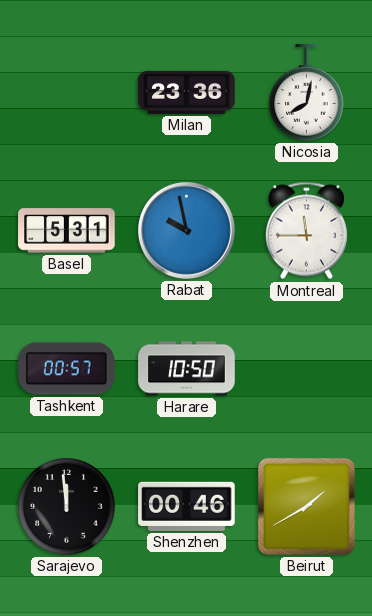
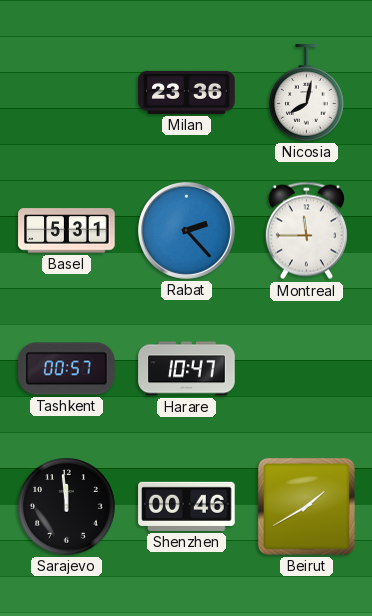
Rabat: 9:58 -> 2:23
Harare: 10:50 -> 10:47
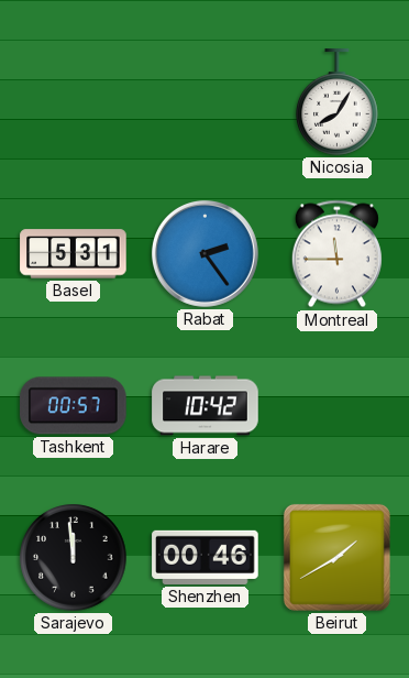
Milan: 23:36 -> none
Nicosia: 8:02 -> 8:05
Rabat: 2:23 -> 2:24
Harare: 10:47 -> 10:42
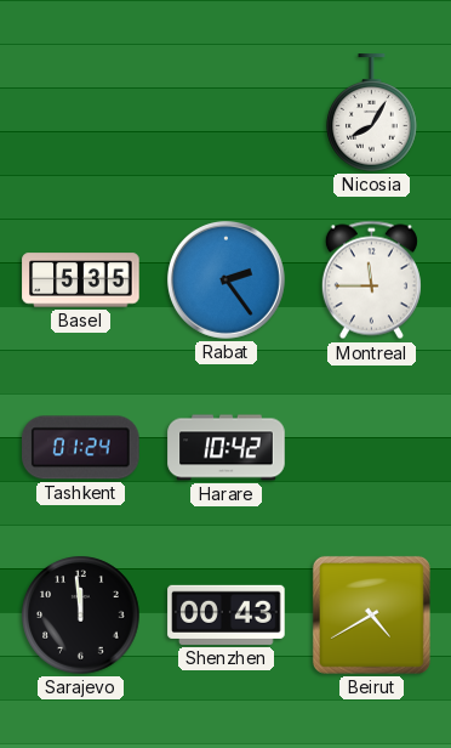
Basel: 5:31 -> 5:35
Tashkent: 00:57 -> 01:24
Shenzhen: 00:46 -> 00:43
Beirut: 1:40 -> 4:40
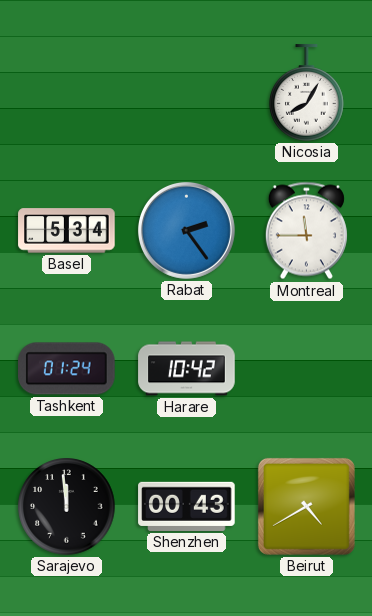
Basel: 5:35 -> 5:34
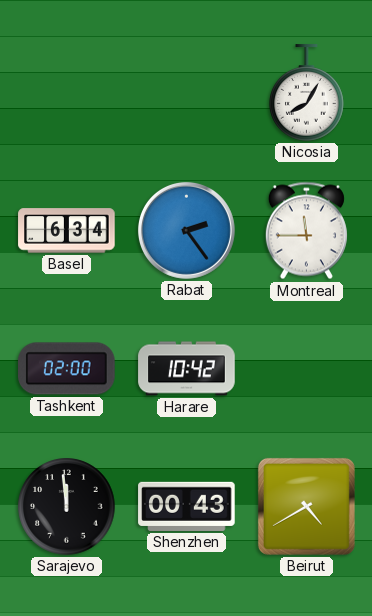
Basel: 5:34 -> 6:34
Tashkent: 01:24 -> 02:00
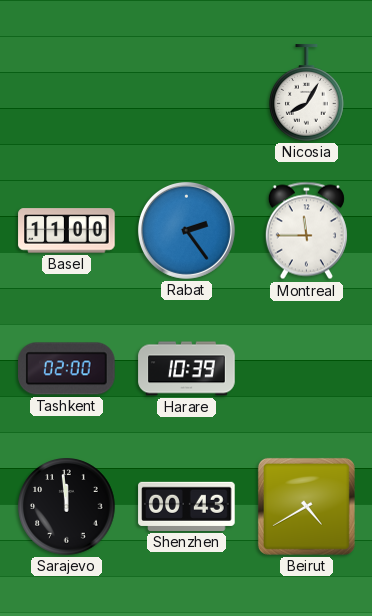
Basel: 6:34 -> 11:00
Harare: 10:42 -> 10:39
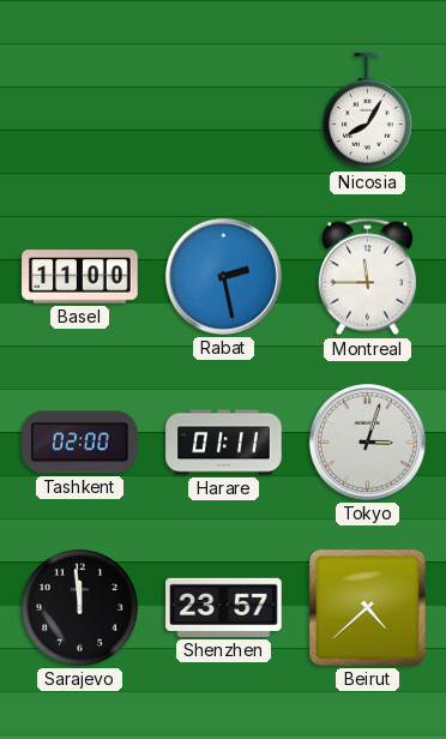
Rabat: 2:24 -> 2:28
Harare: 10:39 -> 01:11
Tokyo: none -> 3:03
Shenzhen: 00:43 -> 23:57
Beirut: 4:40 -> 4:38
